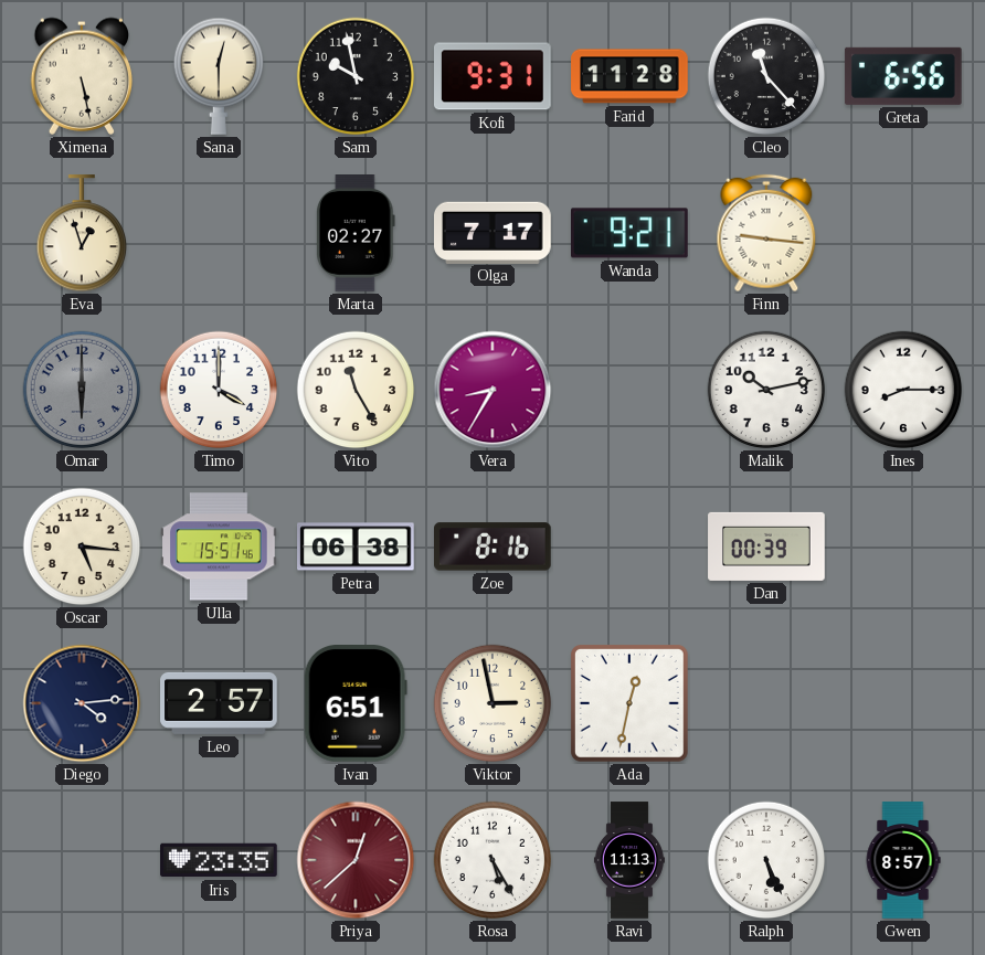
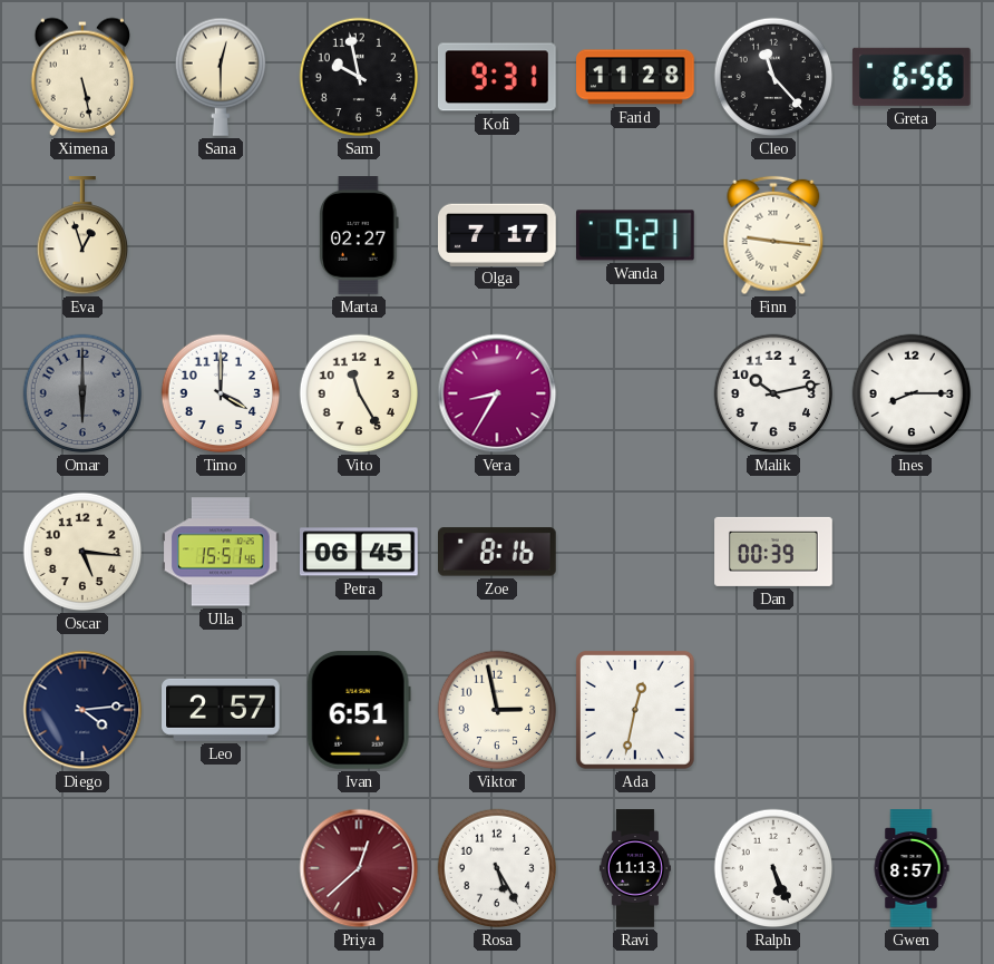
Petra: 06:38 -> 06:45
Iris: 23:35 -> none
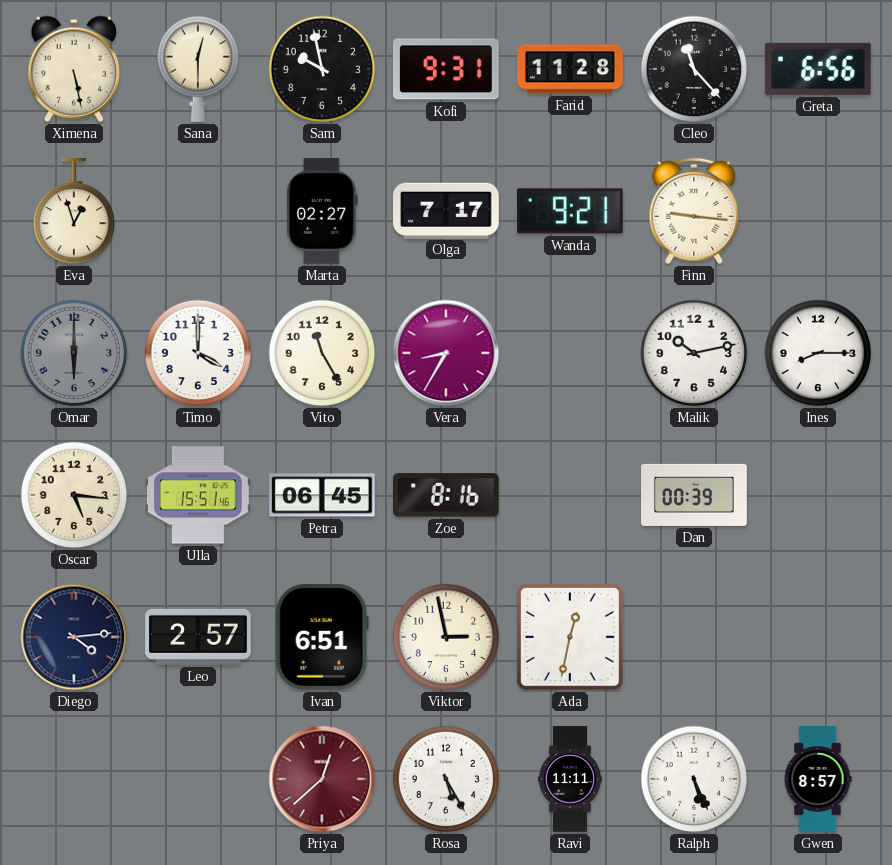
Ravi: 11:13 -> 11:11
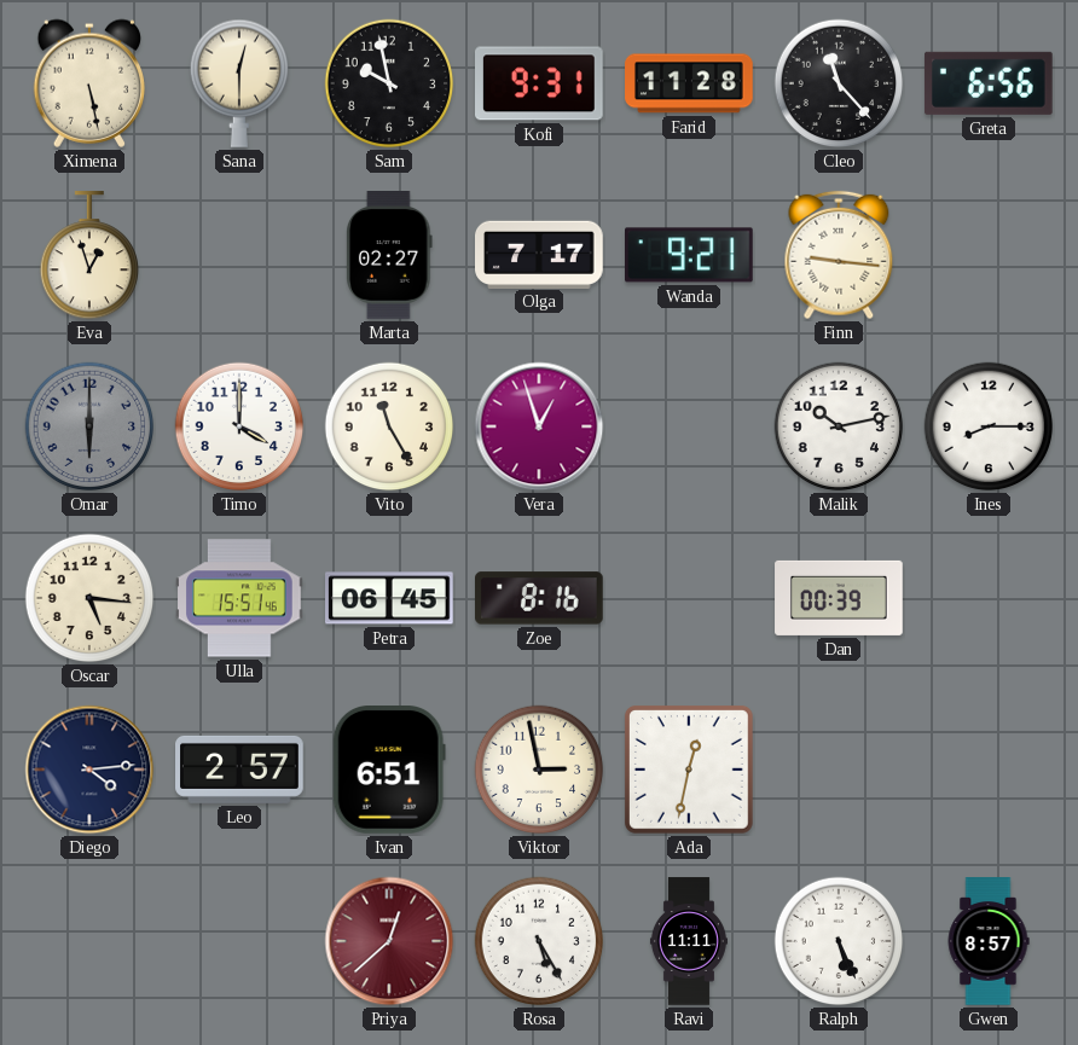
Vera: 8:35 -> 12:57
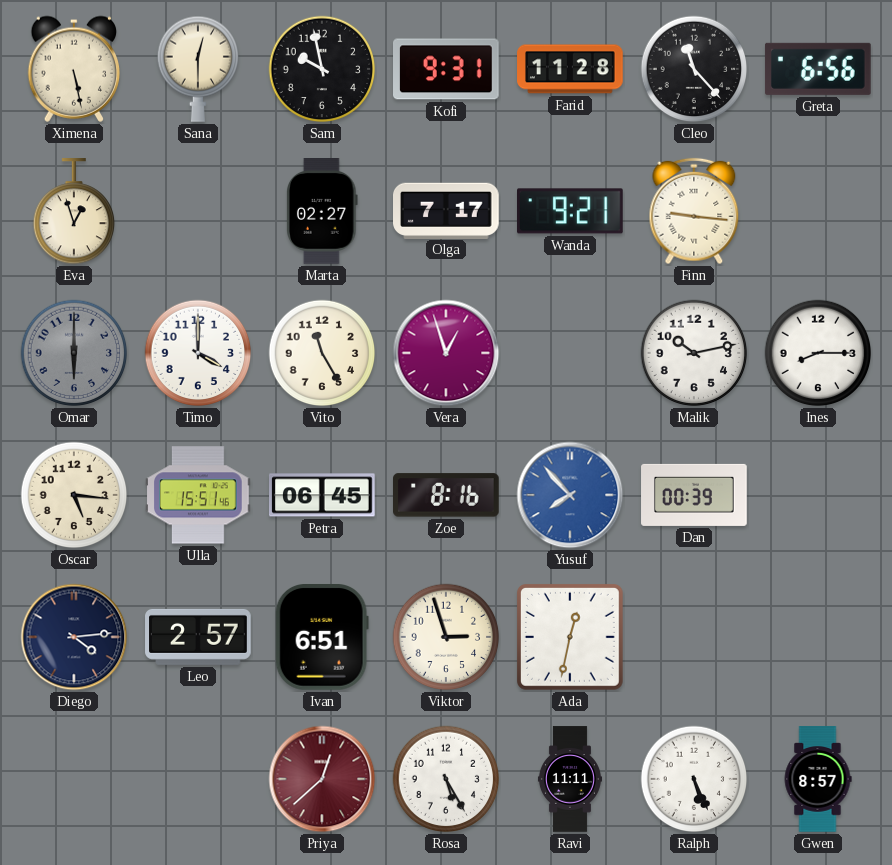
Yusuf: none -> 7:53
Viktor: 2:58 -> 2:57
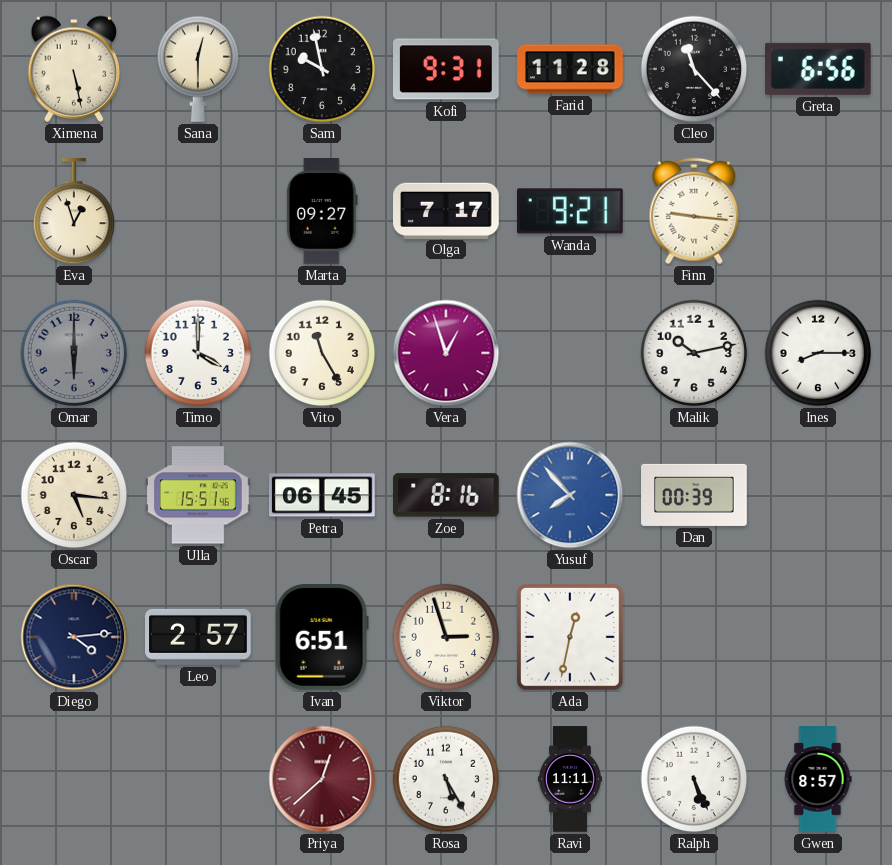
Marta: 02:27 -> 09:27
